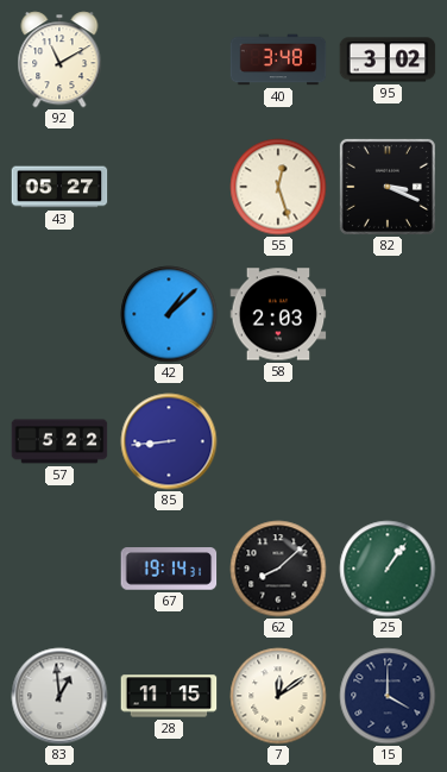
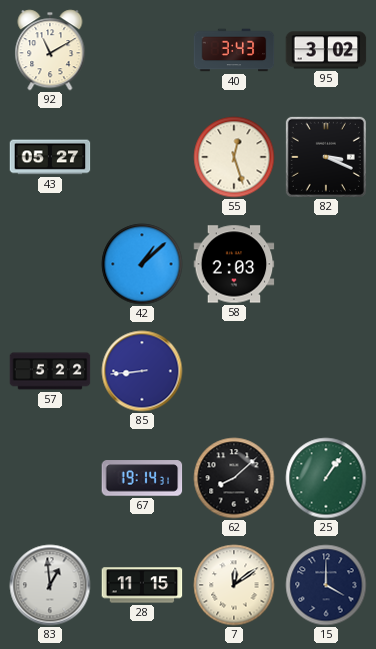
40: 3:48 -> 3:43
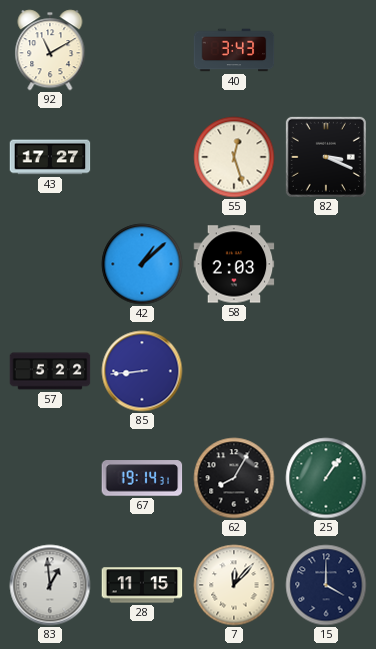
95: 3:02 -> none
43: 05:27 -> 17:27
62: 8:08 -> 8:05
7: 12:09 -> 12:07
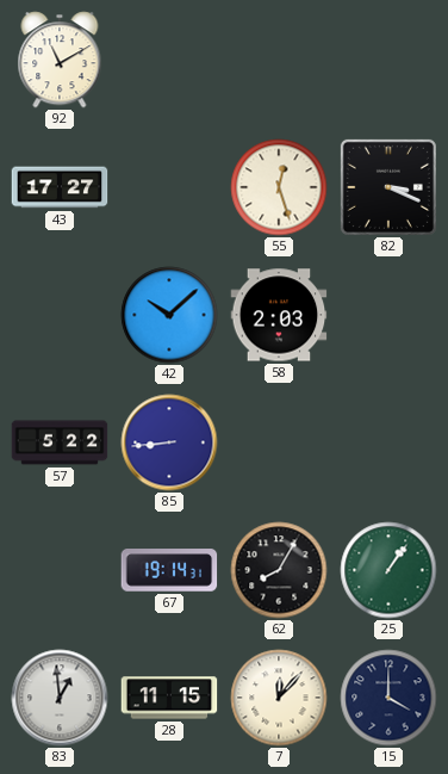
40: 3:43 -> none
42: 1:08 -> 10:08
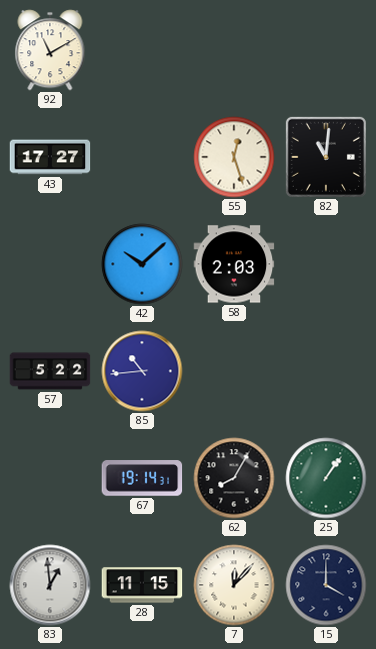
82: 3:19 -> 11:01
85: 8:44 -> 10:44
